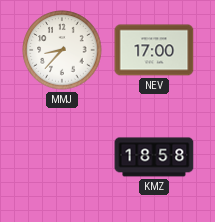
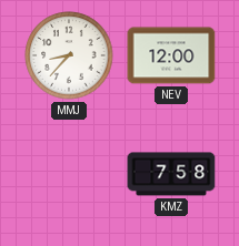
NEV: 17:00 -> 12:00
KMZ: 18:58 -> 7:58
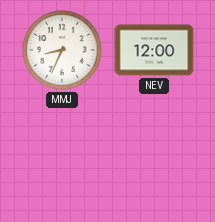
MMJ: 8:37 -> 8:34
KMZ: 7:58 -> none
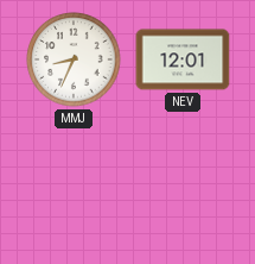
NEV: 12:00 -> 12:01
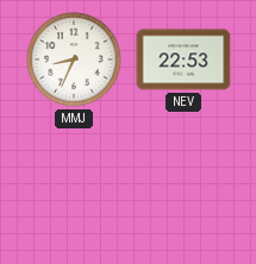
NEV: 12:01 -> 22:53
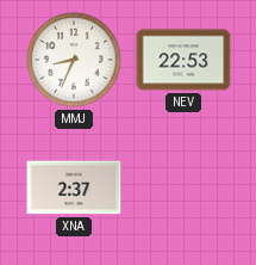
XNA: none -> 2:37
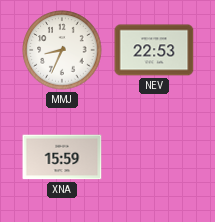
XNA: 2:37 -> 15:59
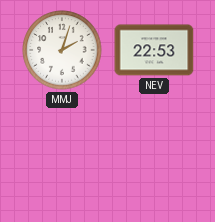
MMJ: 8:34 -> 2:03
XNA: 15:59 -> none
